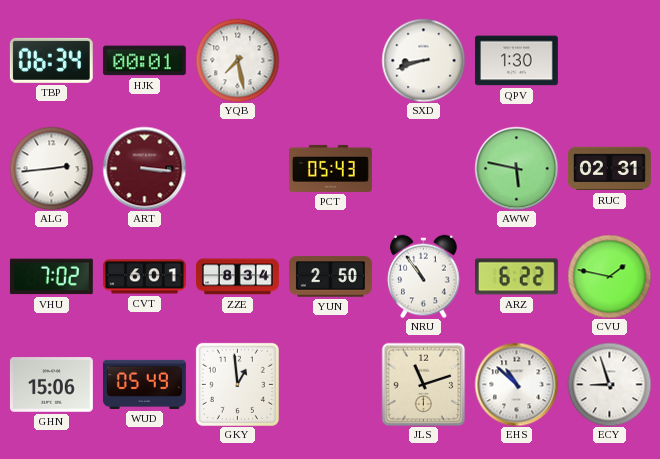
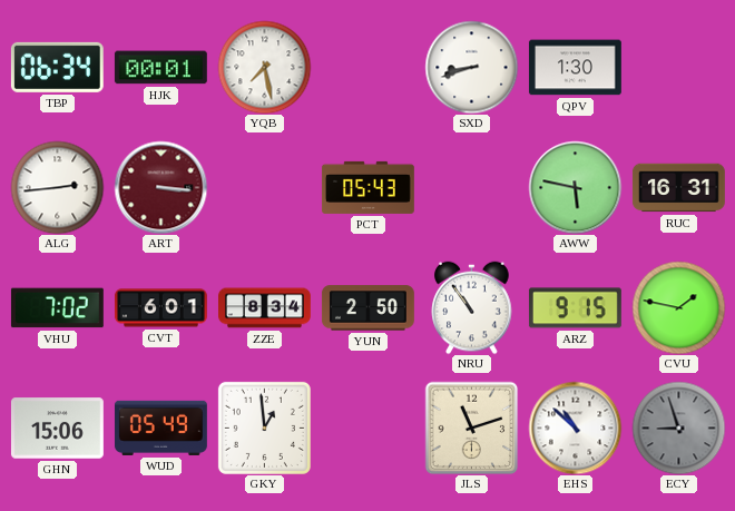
RUC: 02:31 -> 16:31
ARZ: 6:22 -> 9:15
ECY dial: white -> grey
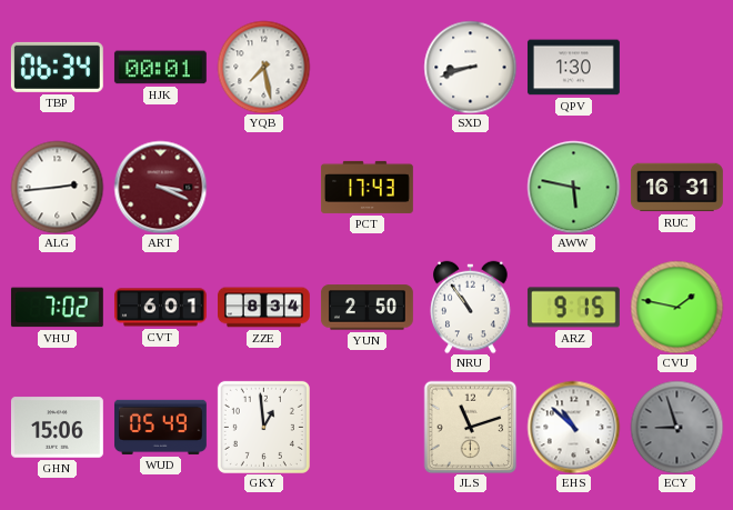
ART: 3:16 -> 3:19
PCT: 05:43 -> 17:43
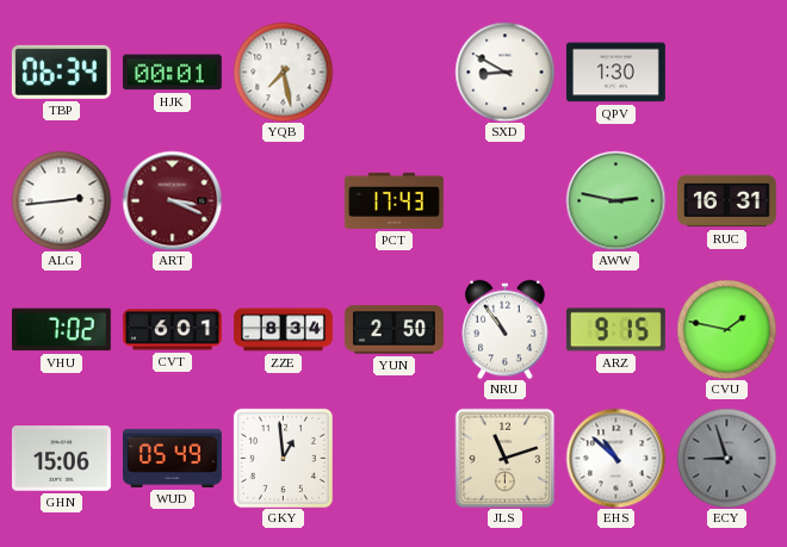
SXD: 8:42 -> 8:50
AWW: 5:47 -> 2:47
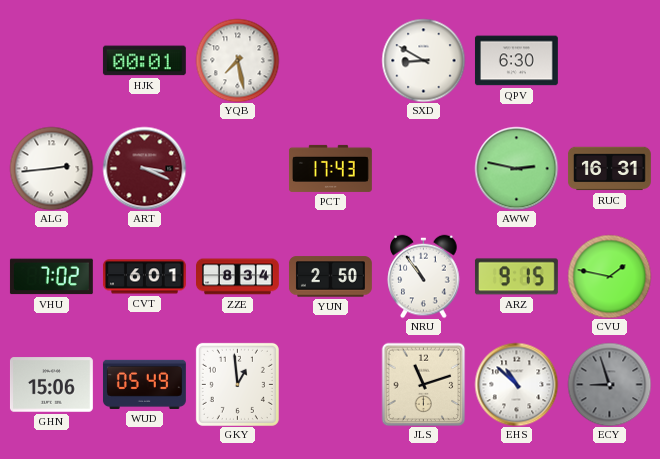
TBP: 06:34 -> none
QPV: 1:30 -> 6:30
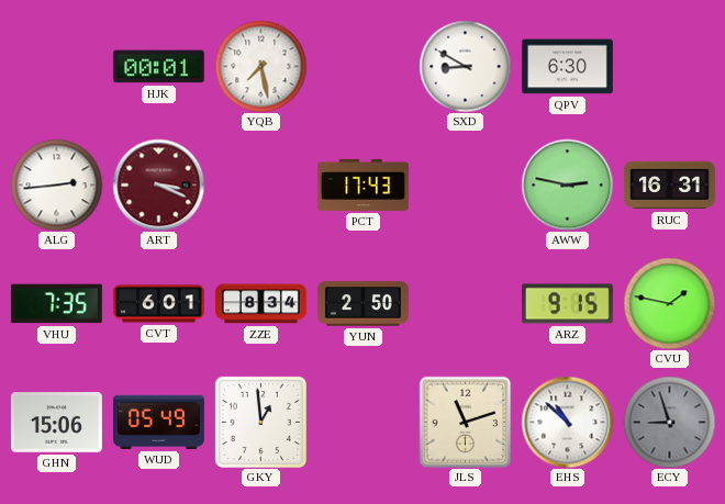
VHU: 7:02 -> 7:35
NRU: 10:54 -> none
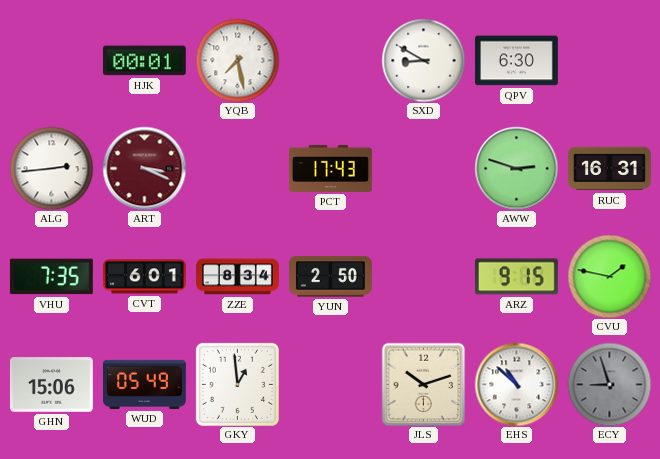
AWW: 2:47 -> 2:48
JLS: 11:12 -> 10:12
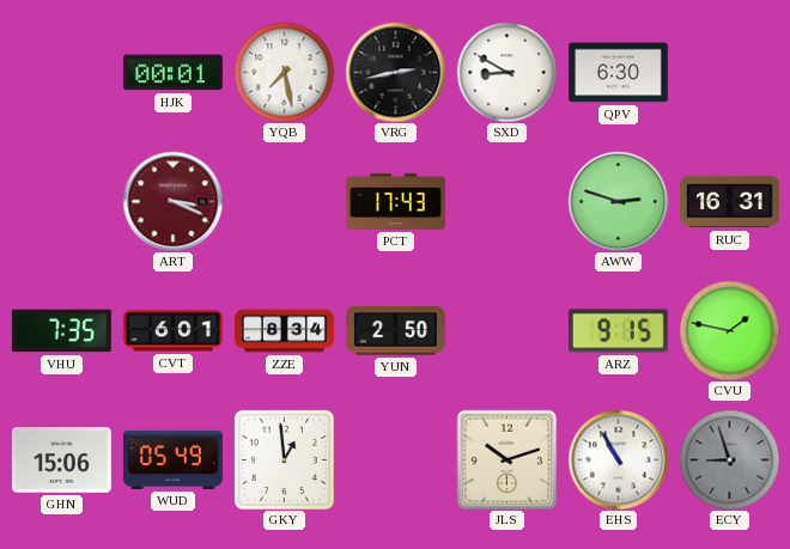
VRG: none -> 2:43
ALG: 2:44 -> none
EHS: 10:52 -> 10:55
